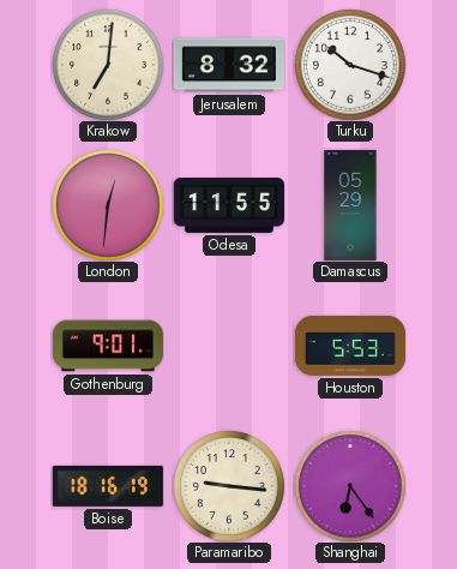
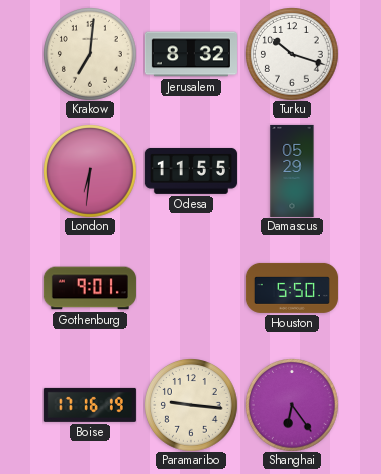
London: 12:31 -> 6:31
Houston: 5:53 -> 5:50
Boise: 18:16 -> 17:16
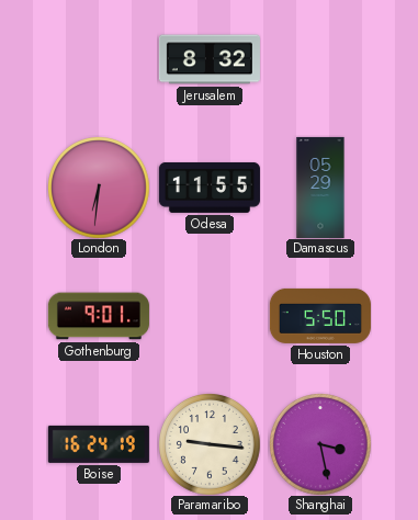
Krakow: 7:01 -> none
Turku: 10:18 -> none
Boise: 17:16 -> 16:24
Shanghai: 6:24 -> 3:28
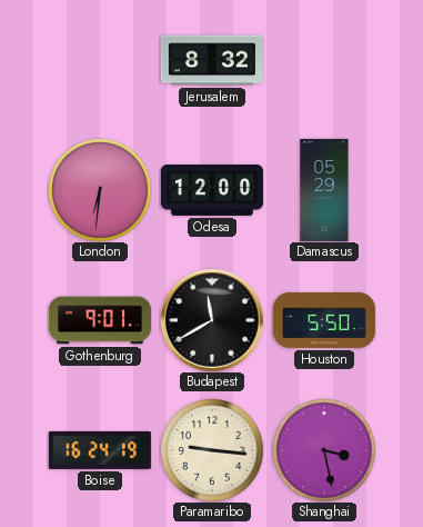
Odesa: 11:55 -> 12:00
Budapest: none -> 11:40
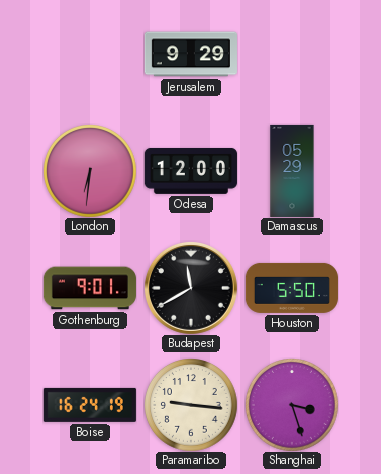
Jerusalem: 8:32 -> 9:29
Shanghai: 3:28 -> 3:27
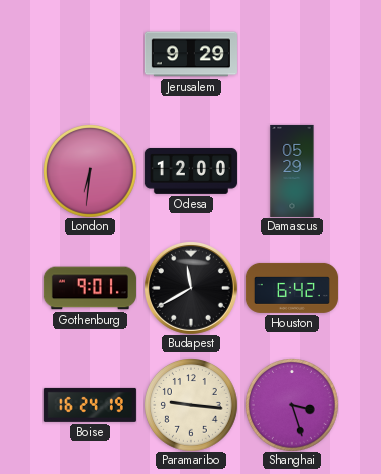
Houston: 5:50 -> 6:42
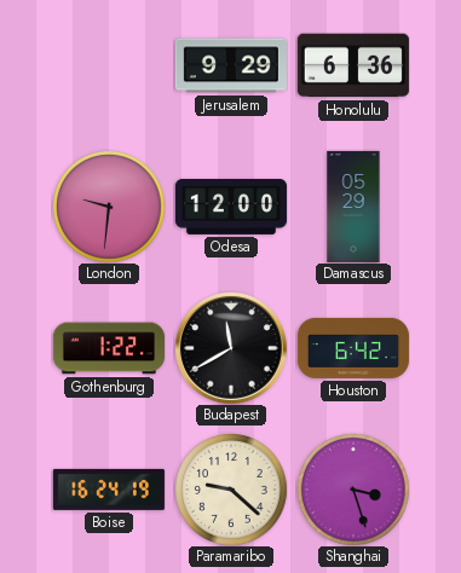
Honolulu: none -> 6:36
London: 6:31 -> 9:31
Gothenburg: 9:01 -> 1:22
Paramaribo: 9:16 -> 9:22
